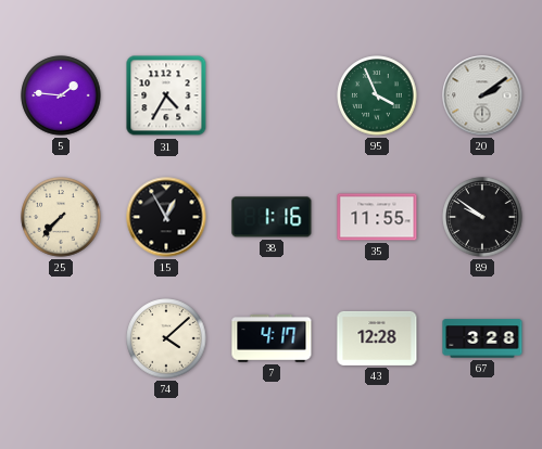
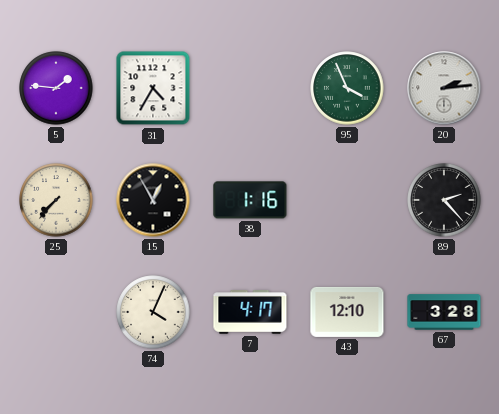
20: 2:09 -> 2:14
35: 11:55 -> none
89: 9:51 -> 2:23
74: 4:08 -> 4:04
43: 12:28 -> 12:10
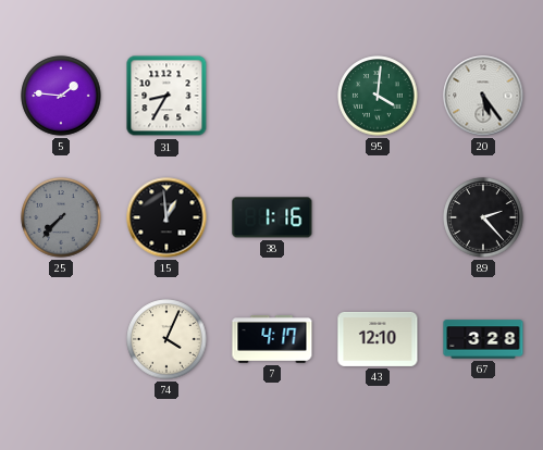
31: 4:35 -> 8:35
95: 3:56 -> 4:01
20: 2:14 -> 5:24
25 dial: cream -> grey
15: 12:55 -> 12:59
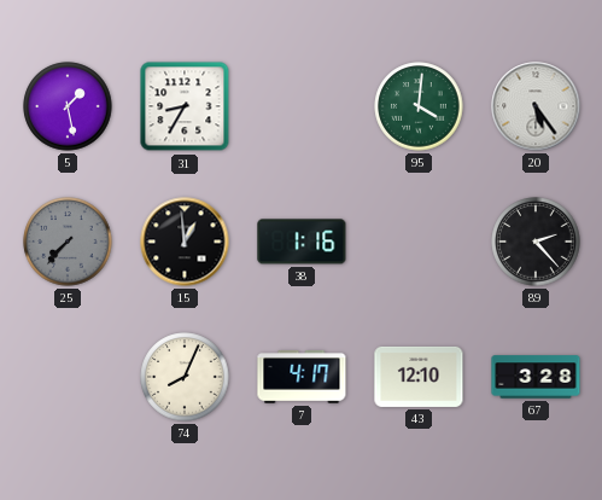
5: 1:46 -> 1:28
74: 4:04 -> 8:04
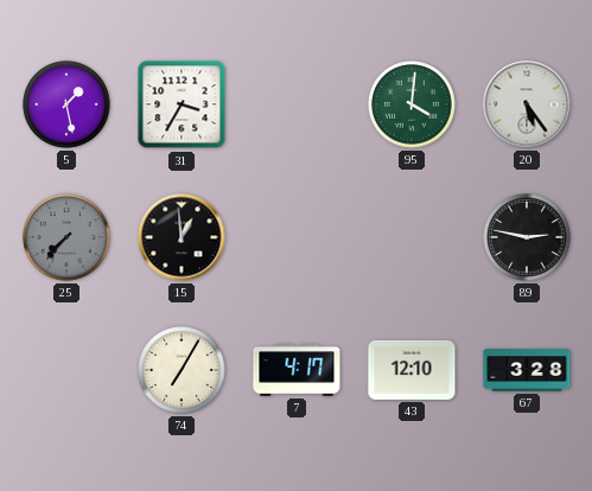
31: 8:35 -> 3:35
38: 1:16 -> none
89: 2:23 -> 2:47
74: 8:04 -> 7:05
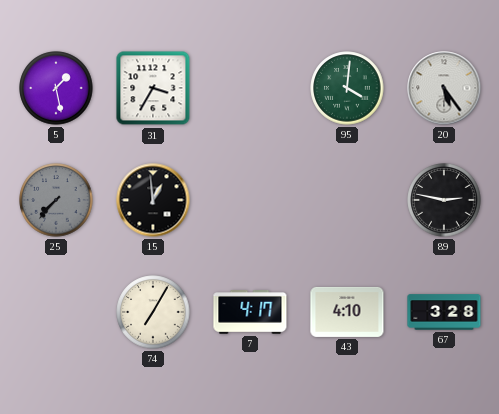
43: 12:10 -> 4:10
